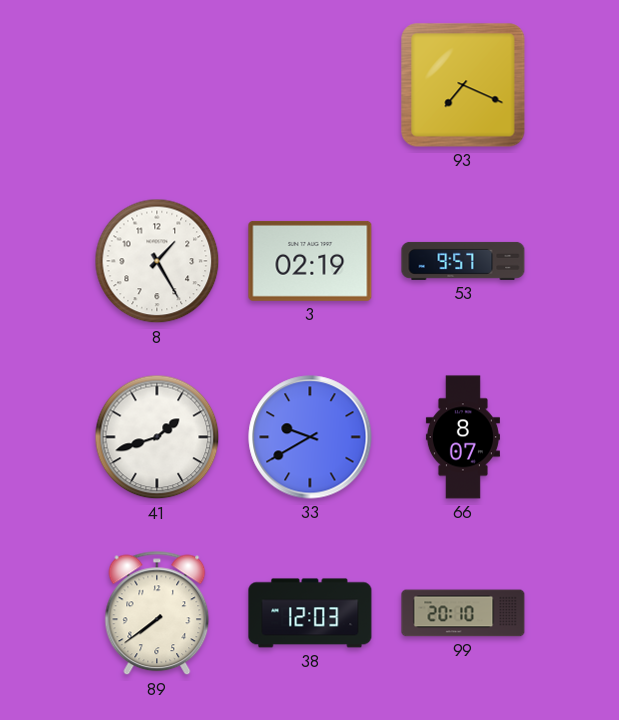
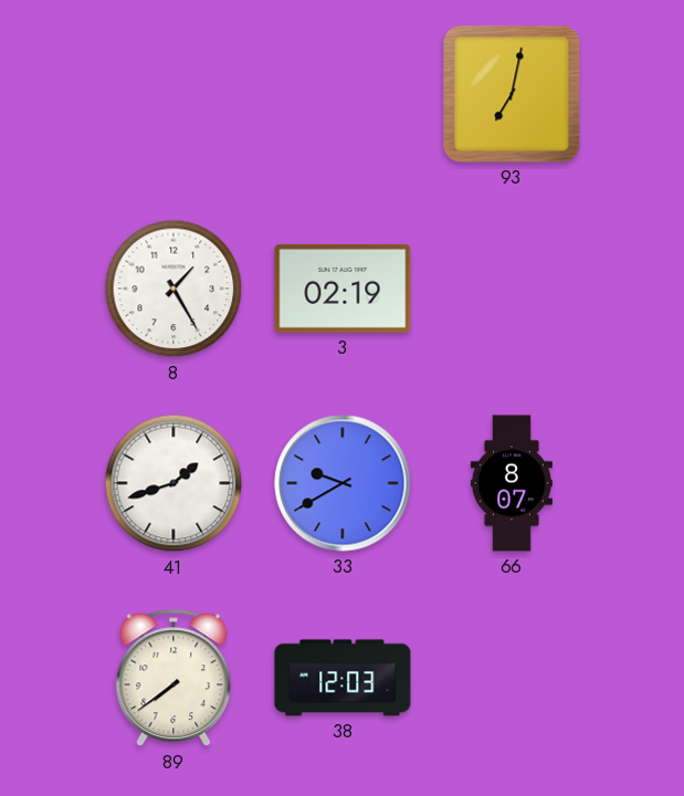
93: 7:19 -> 7:02
53: 9:57 -> none
99: 20:10 -> none
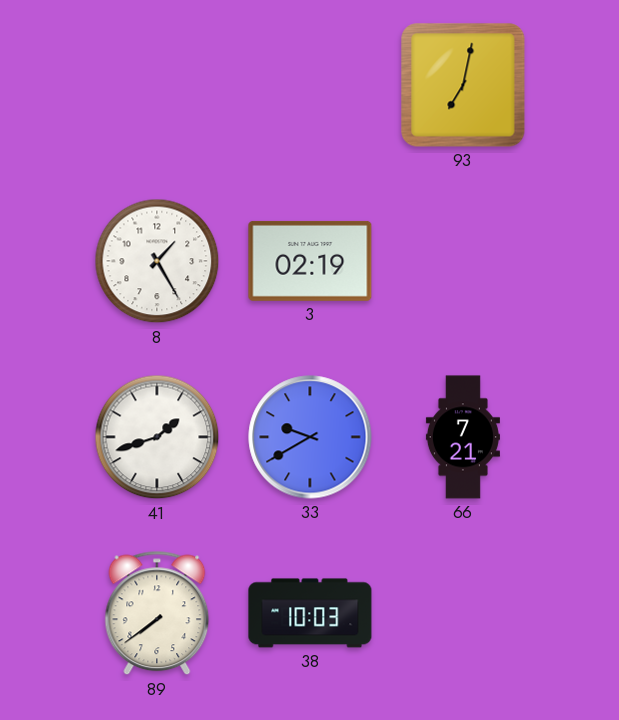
66: 8:07 -> 7:21
38: 12:03 -> 10:03
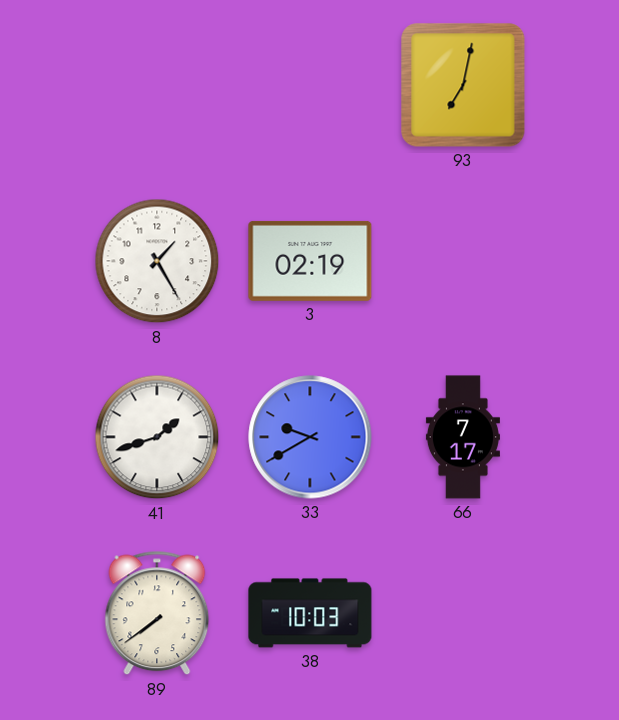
66: 7:21 -> 7:17
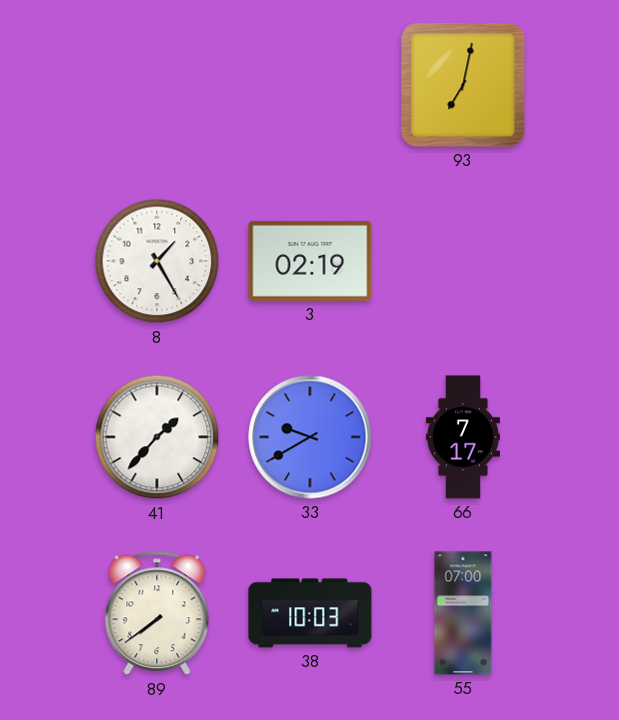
41: 1:42 -> 1:37
55: none -> 07:00
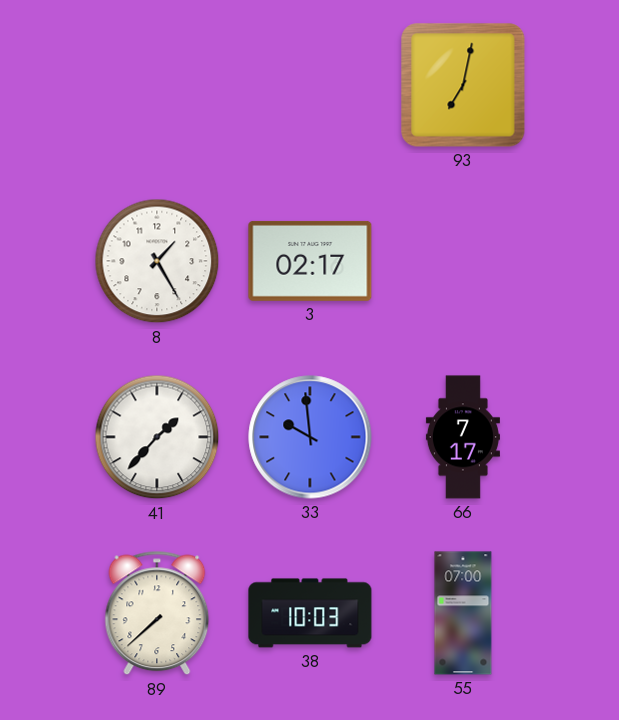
3: 02:19 -> 02:17
33: 9:40 -> 9:59
89: 7:39 -> 7:38
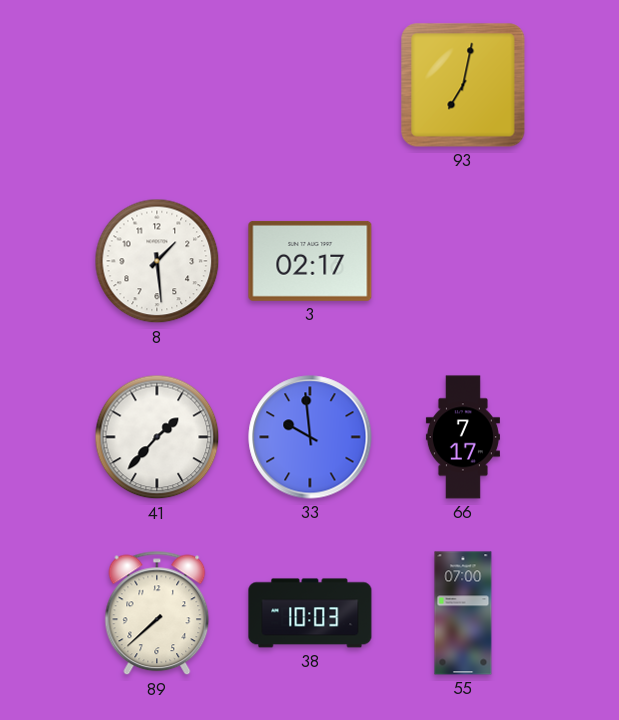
8: 1:25 -> 1:29
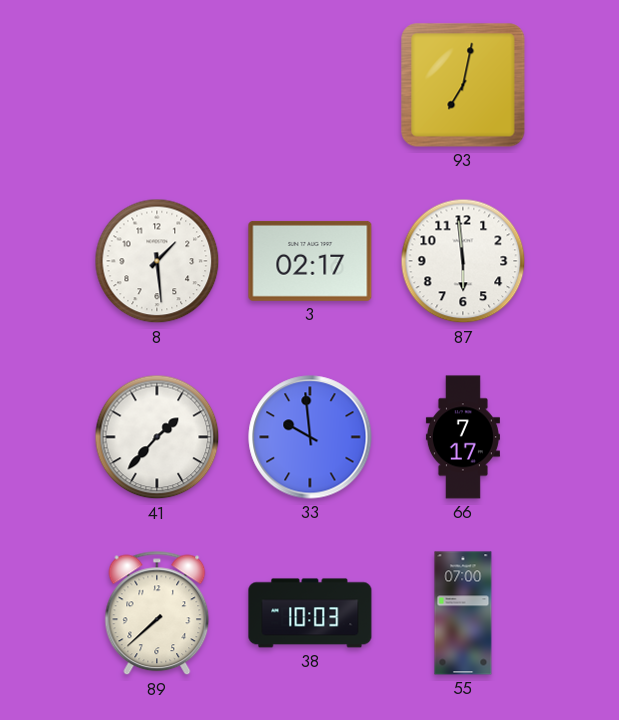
87: none -> 5:59
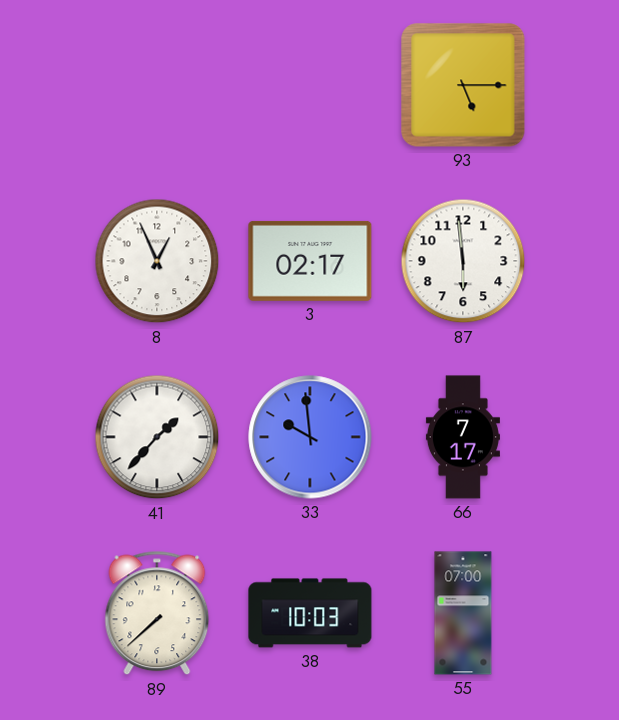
93: 7:02 -> 5:15
8: 1:29 -> 12:56
